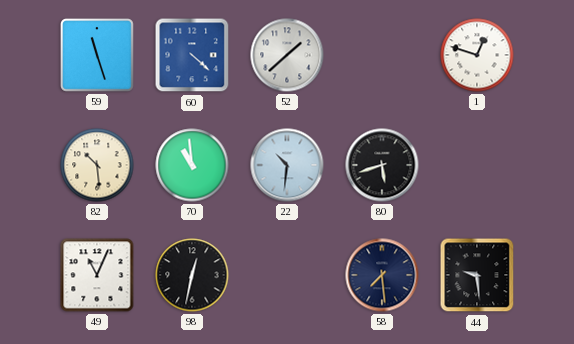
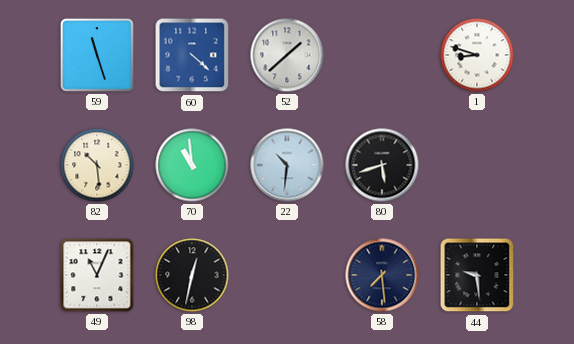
1: 12:48 -> 8:48
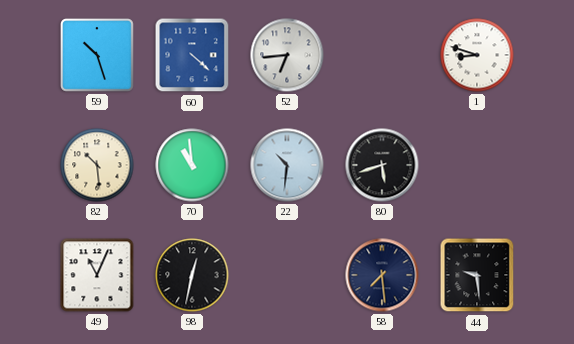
59: 11:27 -> 10:27
52: 1:38 -> 6:44
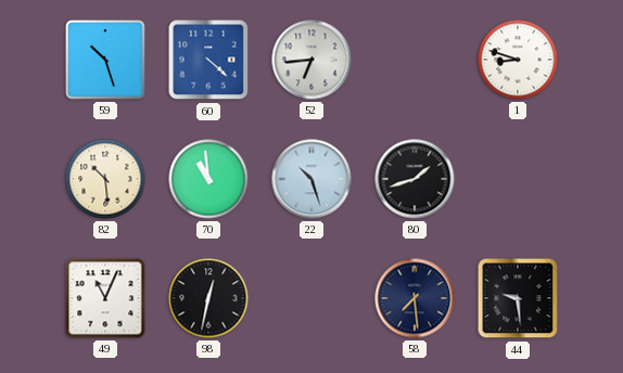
22: 10:31 -> 10:27
80: 5:42 -> 1:42
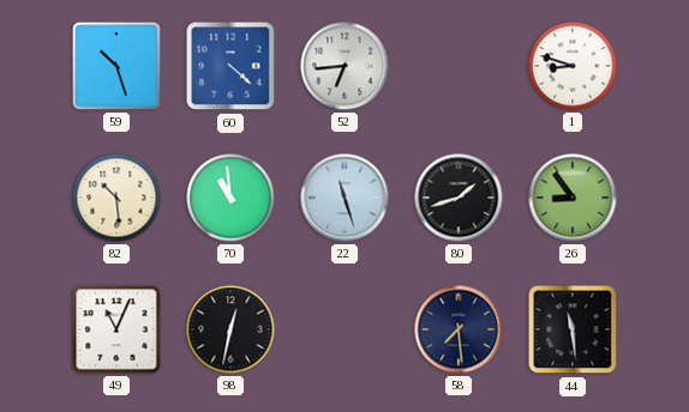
22: 10:27 -> 11:27
26: none -> 8:54
44: 9:29 -> 11:29
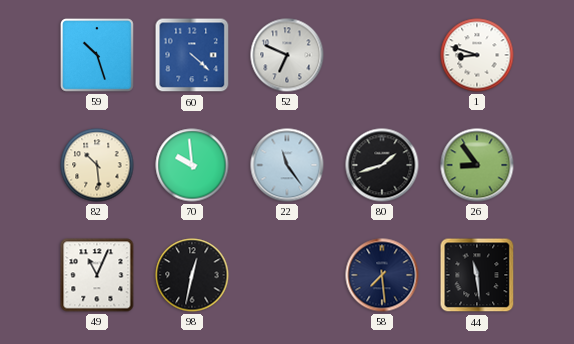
52: 6:44 -> 6:49
70: 10:59 -> 9:59
22: 11:27 -> 11:24
